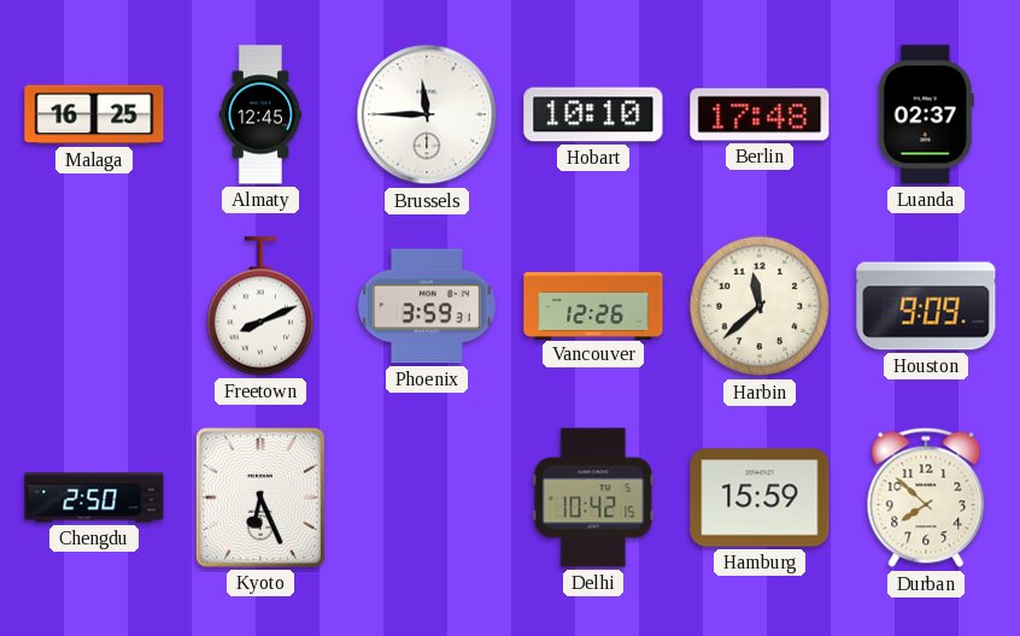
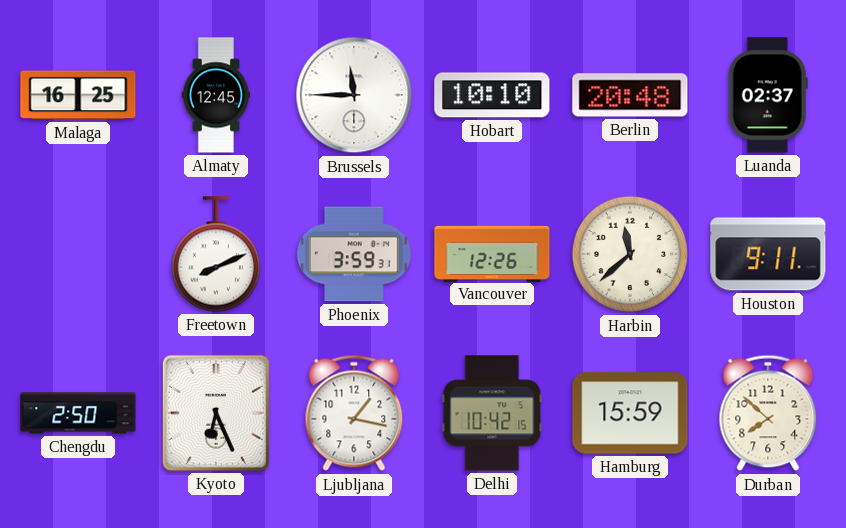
Berlin: 17:48 -> 20:48
Houston: 9:09 -> 9:11
Ljubljana: none -> 1:17
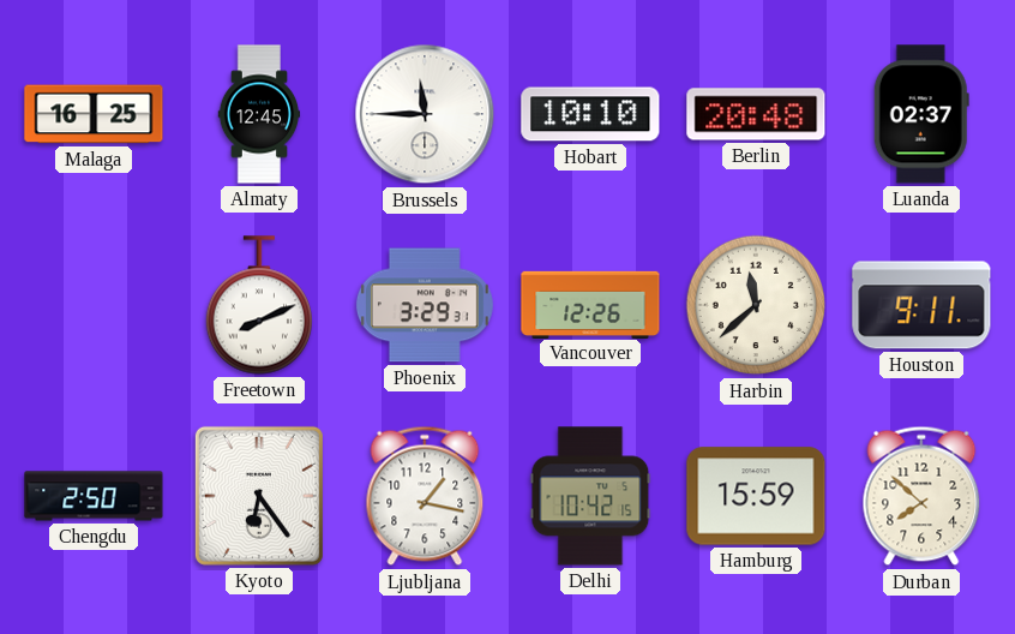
Phoenix: 3:59 -> 3:29
Kyoto: 6:26 -> 6:24
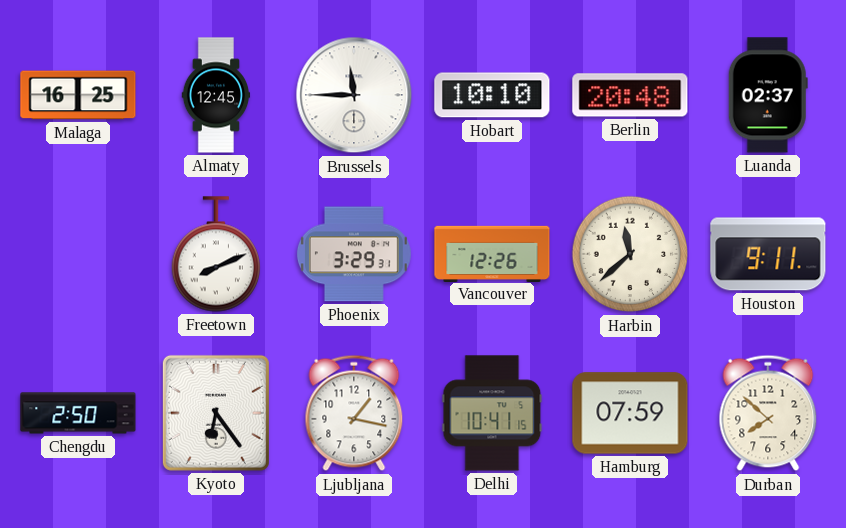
Delhi: 10:42 -> 10:41
Hamburg: 15:59 -> 07:59
